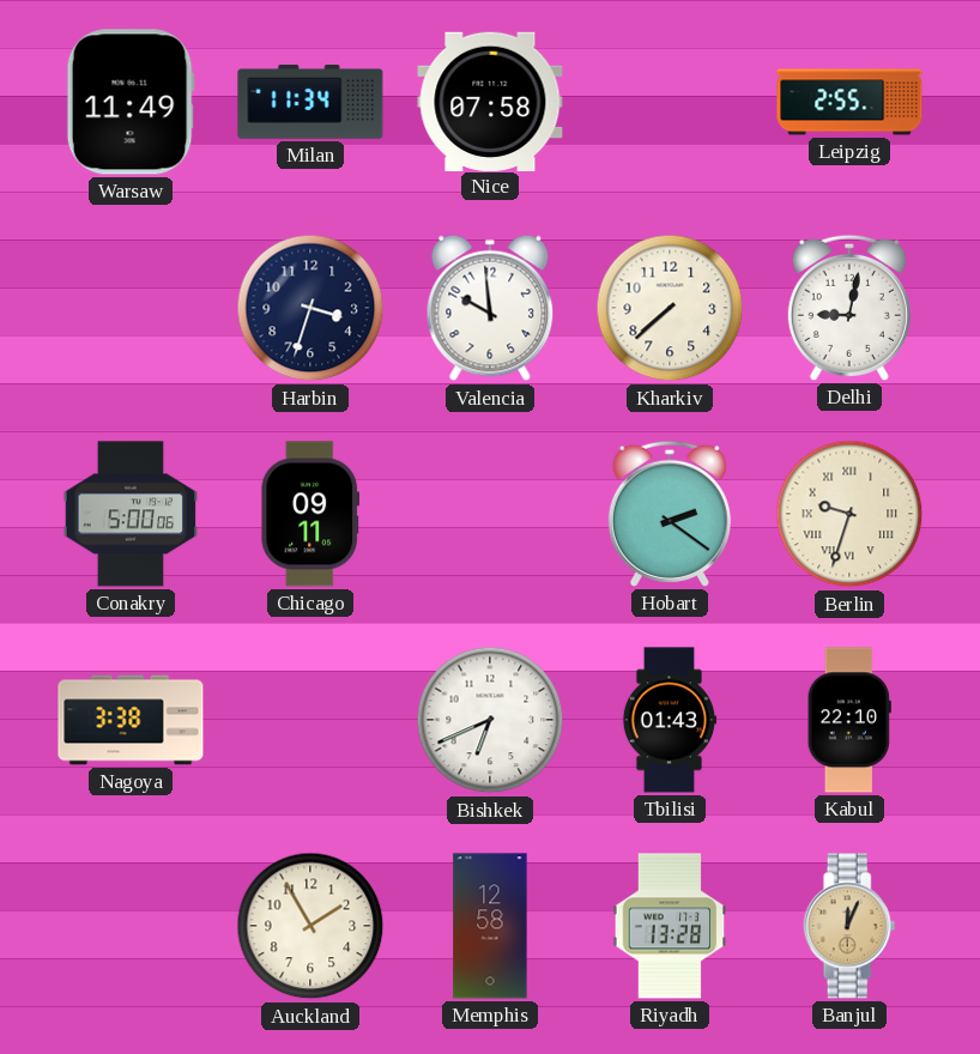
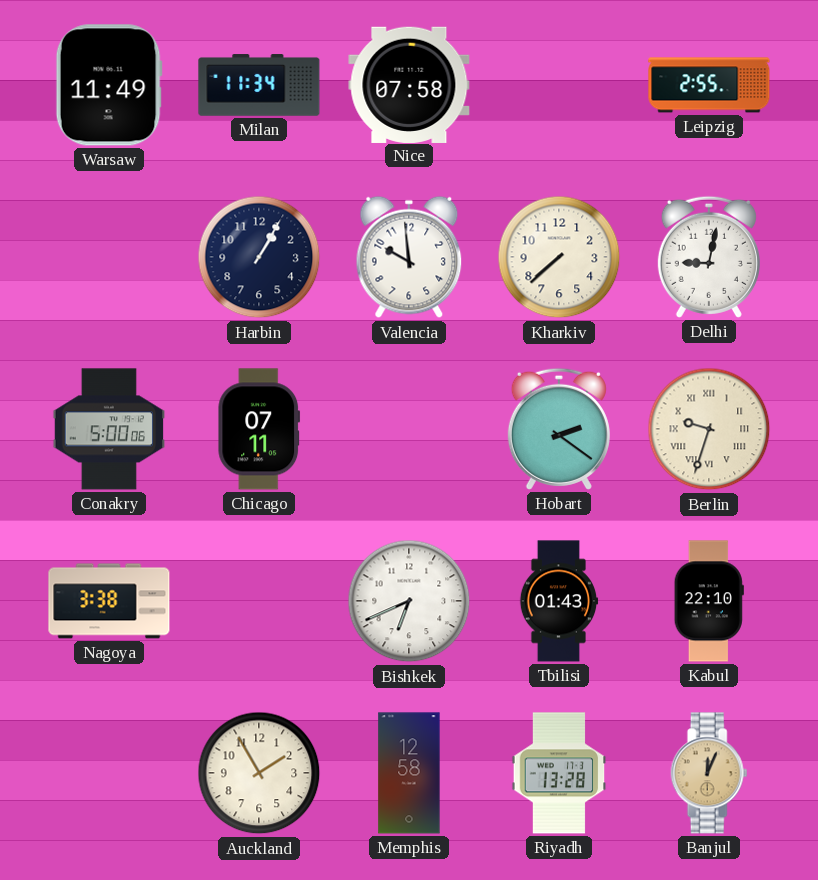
Harbin: 3:33 -> 1:05
Chicago: 09:11 -> 07:11
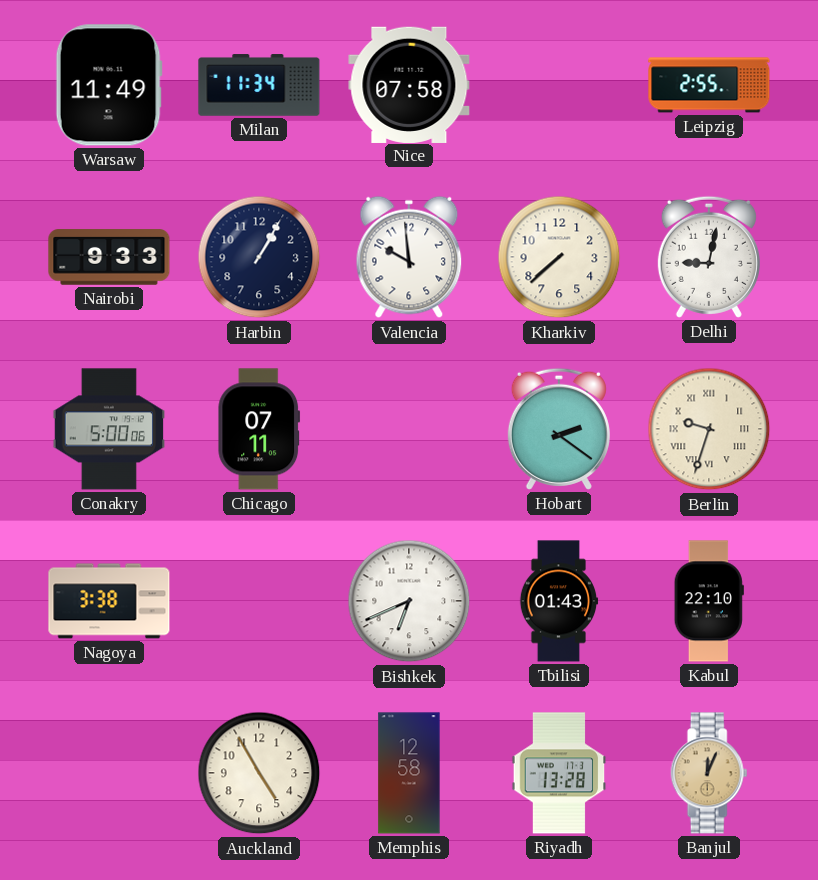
Nairobi: none -> 9:33
Auckland: 1:55 -> 4:55
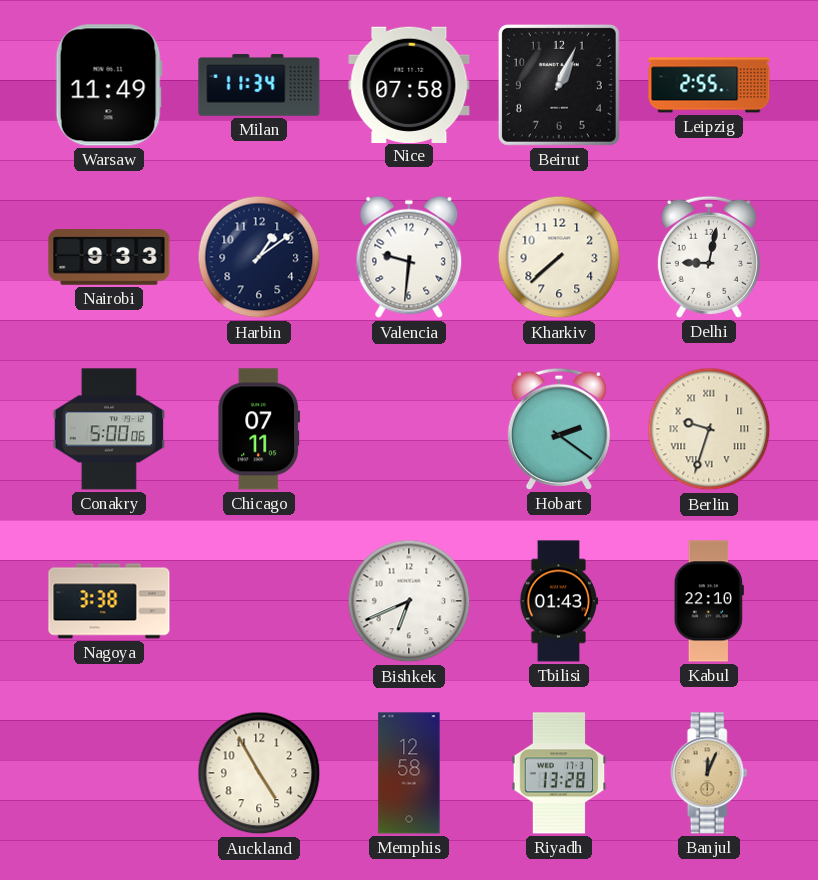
Beirut: none -> 1:04
Harbin: 1:05 -> 1:09
Valencia: 9:59 -> 9:31
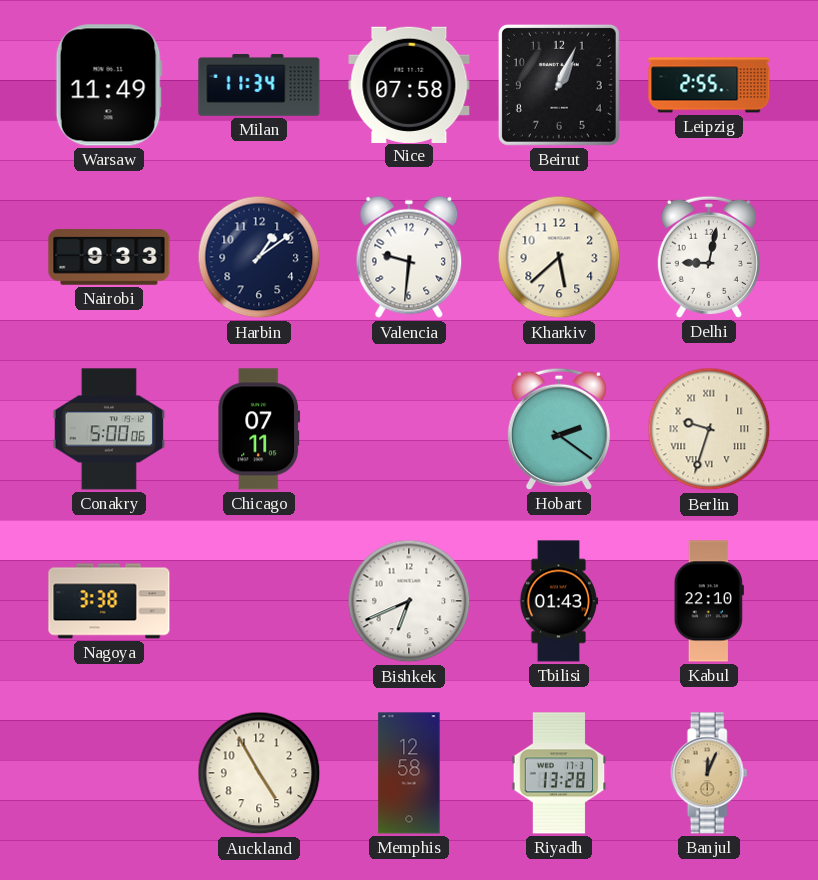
Kharkiv: 7:38 -> 5:38
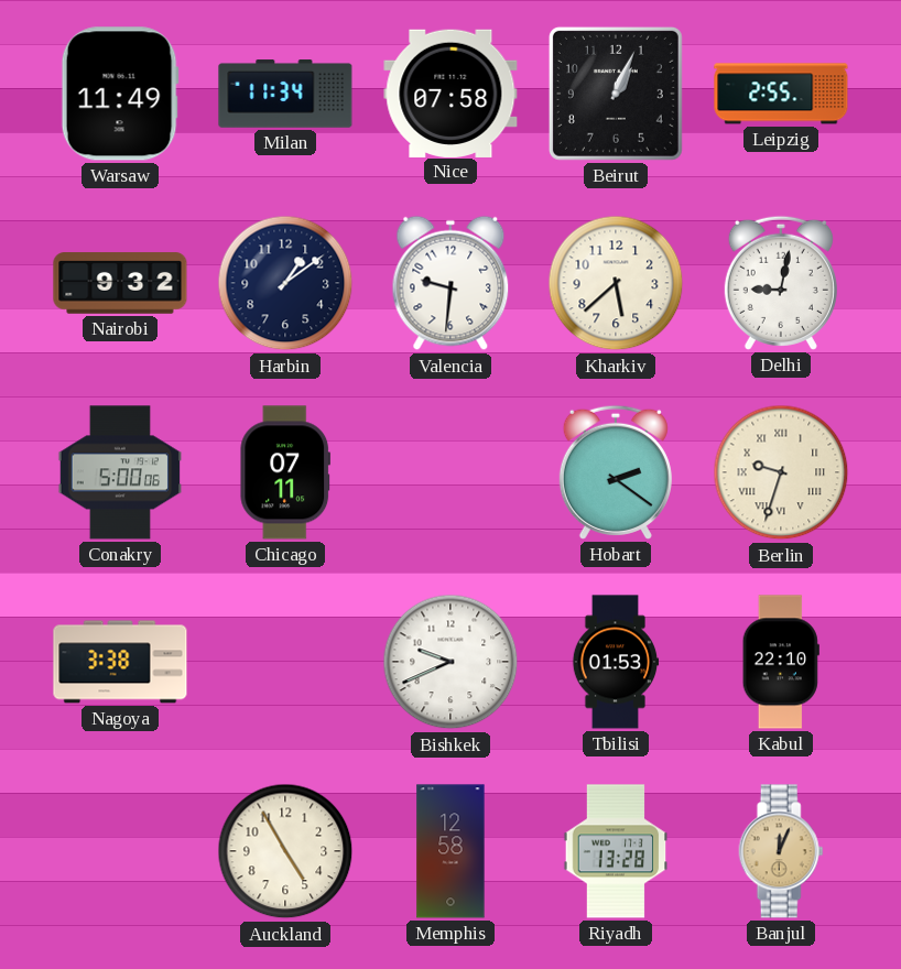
Nairobi: 9:33 -> 9:32
Bishkek: 6:41 -> 9:41
Tbilisi: 01:43 -> 01:53
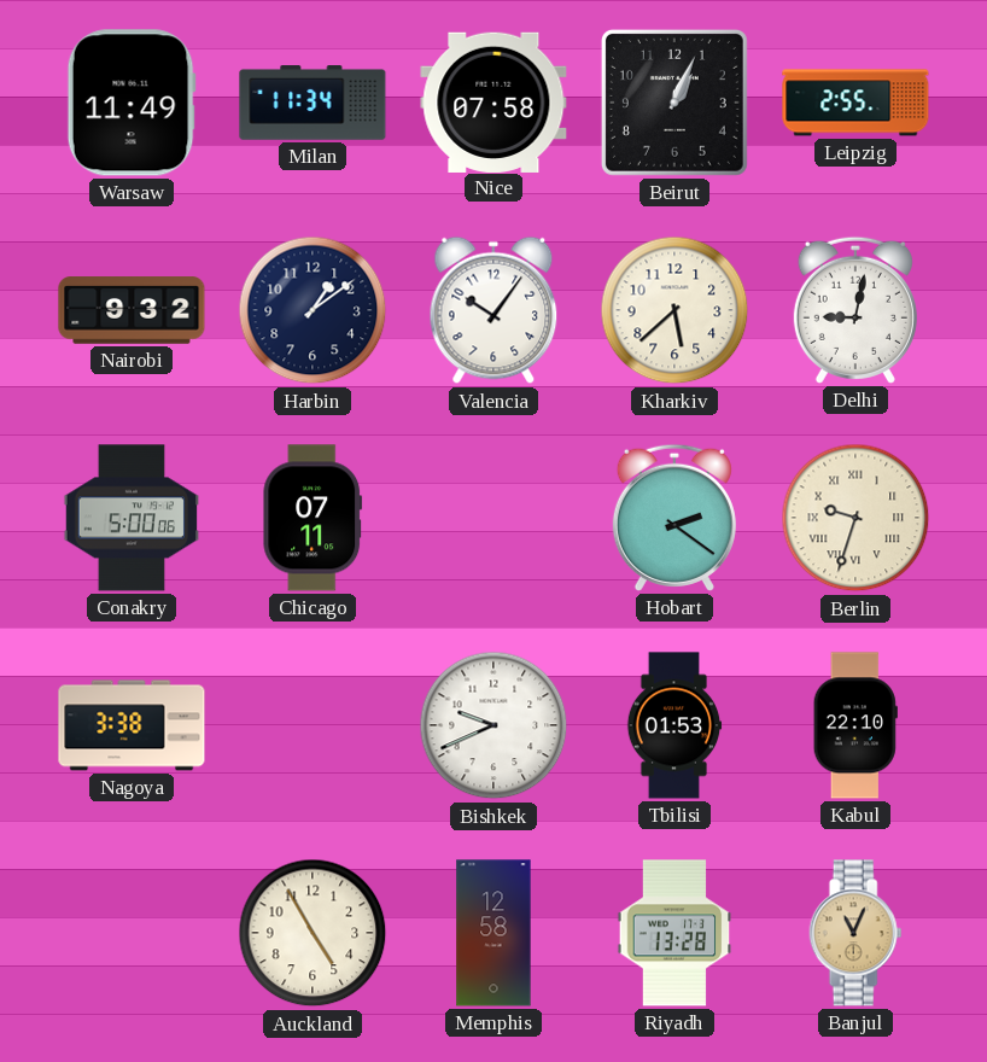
Valencia: 9:31 -> 10:06
Banjul: 12:04 -> 11:04
